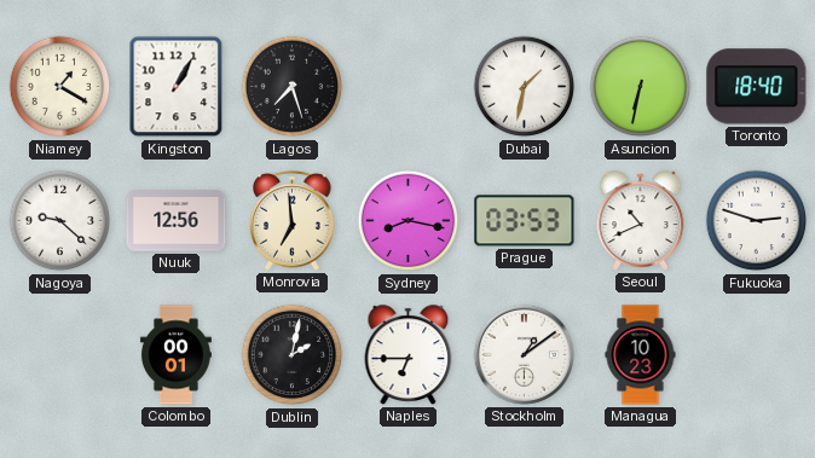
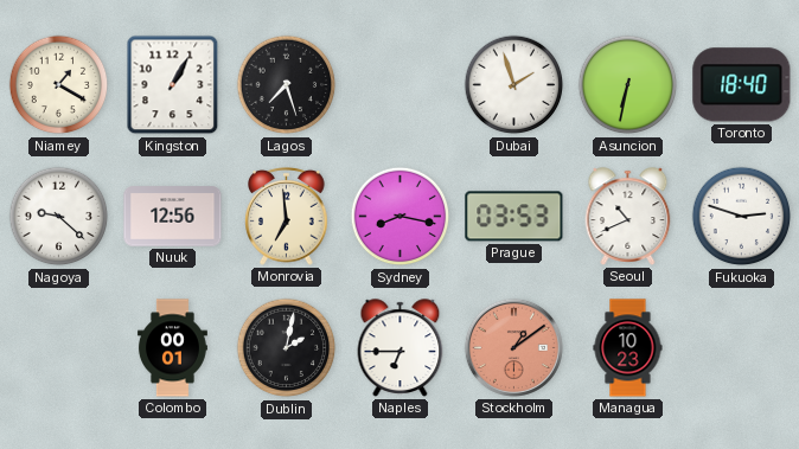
Dubai: 1:32 -> 1:57
Stockholm dial: white -> salmon
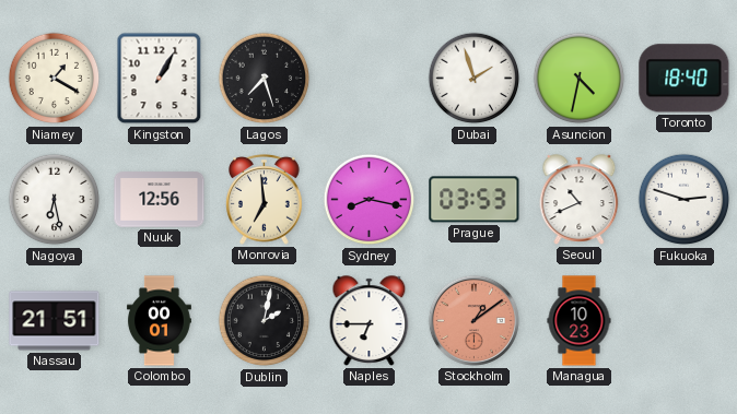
Asuncion: 6:32 -> 4:32
Nagoya: 9:22 -> 6:28
Nassau: none -> 21:51
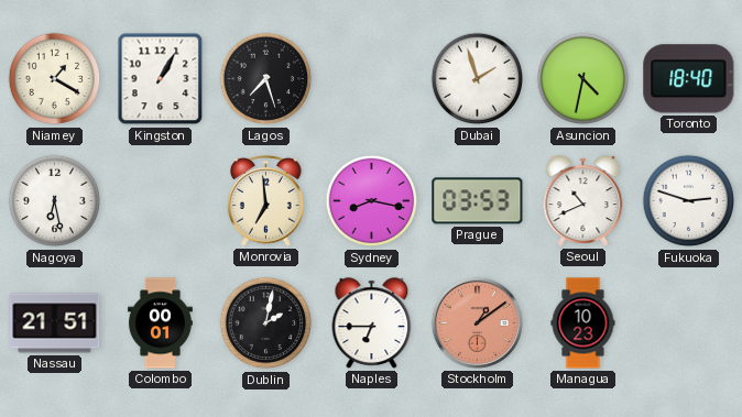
Nuuk: 12:56 -> none
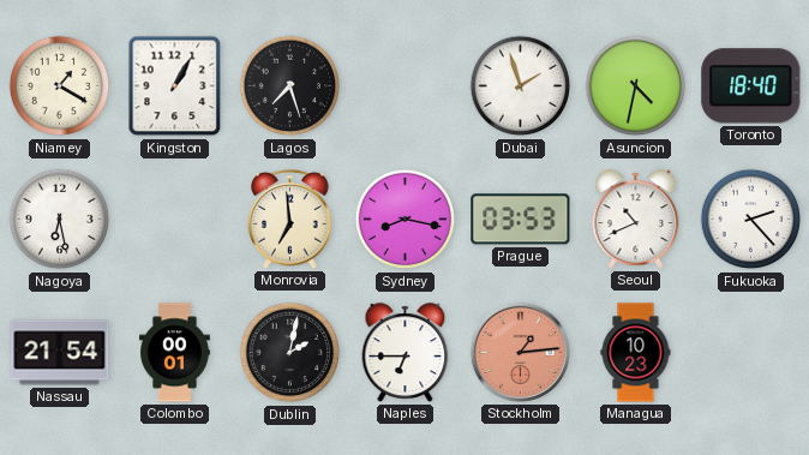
Fukuoka: 2:48 -> 2:23
Nassau: 21:51 -> 21:54
Stockholm: 1:09 -> 1:14
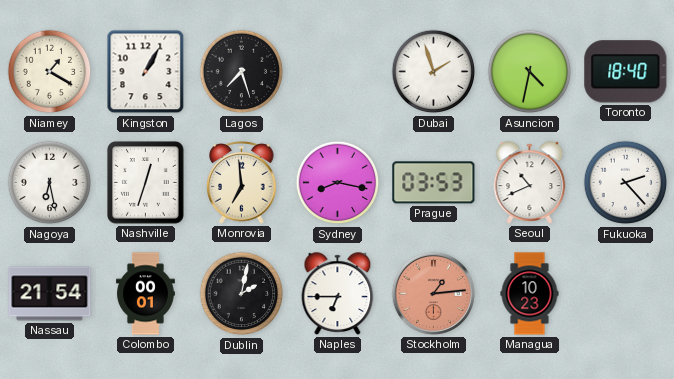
Nashville: none -> 12:33
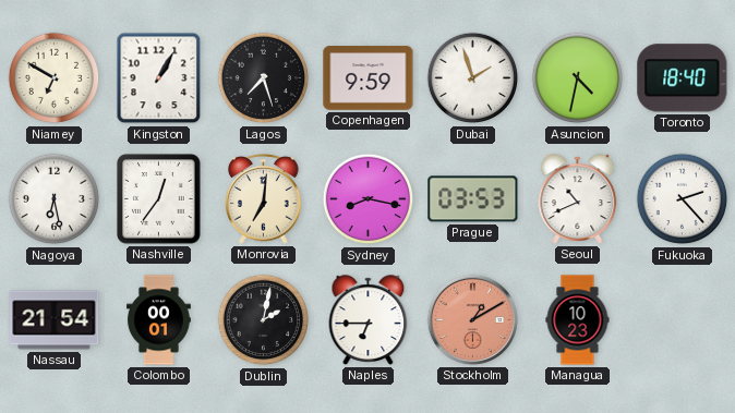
Niamey: 1:20 -> 6:50
Copenhagen: none -> 9:59
Nashville: 12:33 -> 12:36
Monrovia: 6:59 -> 7:01
Stockholm: 1:14 -> 1:10
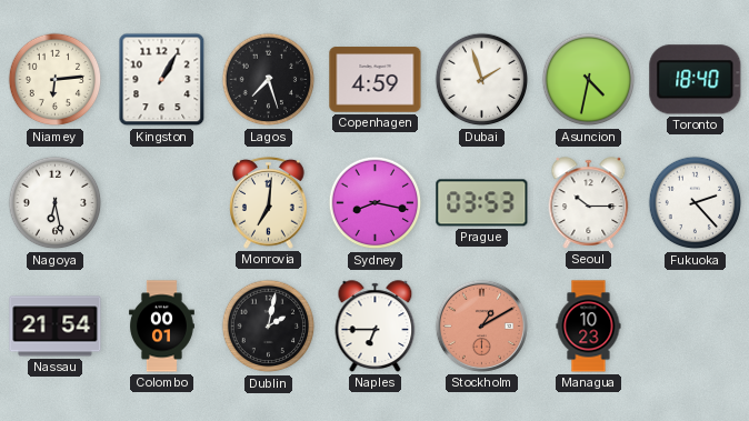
Niamey: 6:50 -> 6:14
Copenhagen: 9:59 -> 4:59
Nashville: 12:36 -> none
Seoul: 10:41 -> 10:15
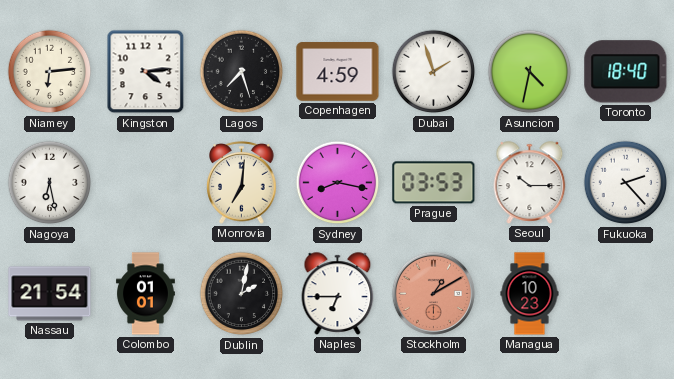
Kingston: 1:05 -> 4:14
Colombo: 00:01 -> 01:01
